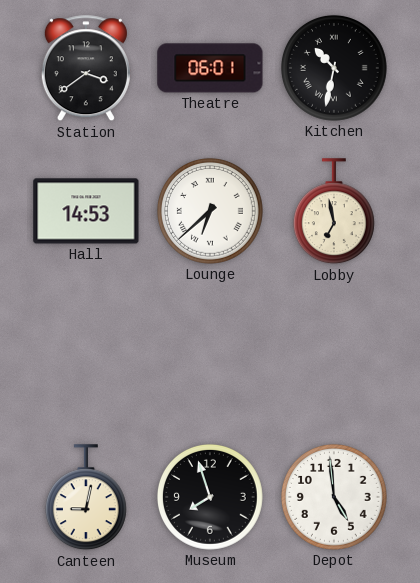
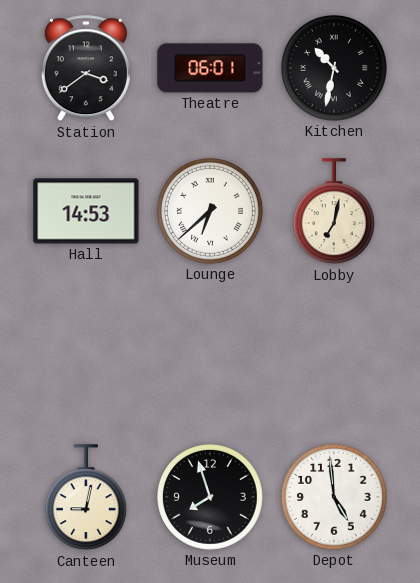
Lobby: 6:58 -> 7:02
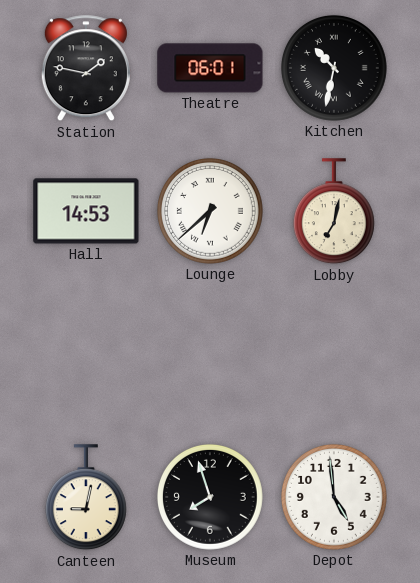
Station: 3:39 -> 1:47
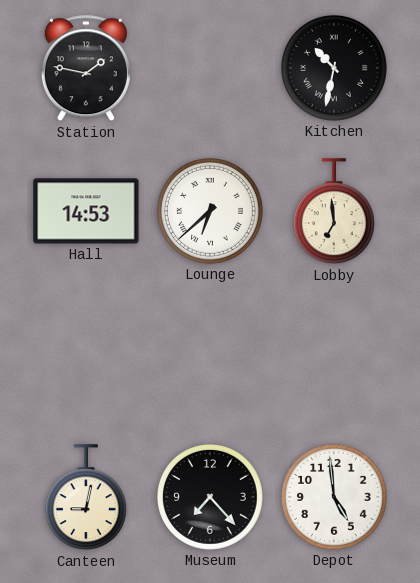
Theatre: 06:01 -> none
Lobby: 7:02 -> 6:59
Museum: 7:57 -> 7:23
